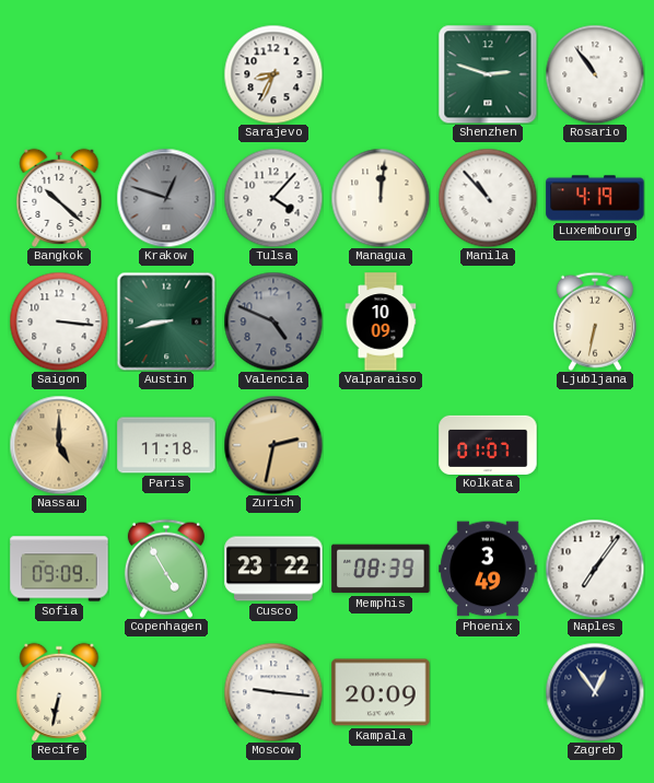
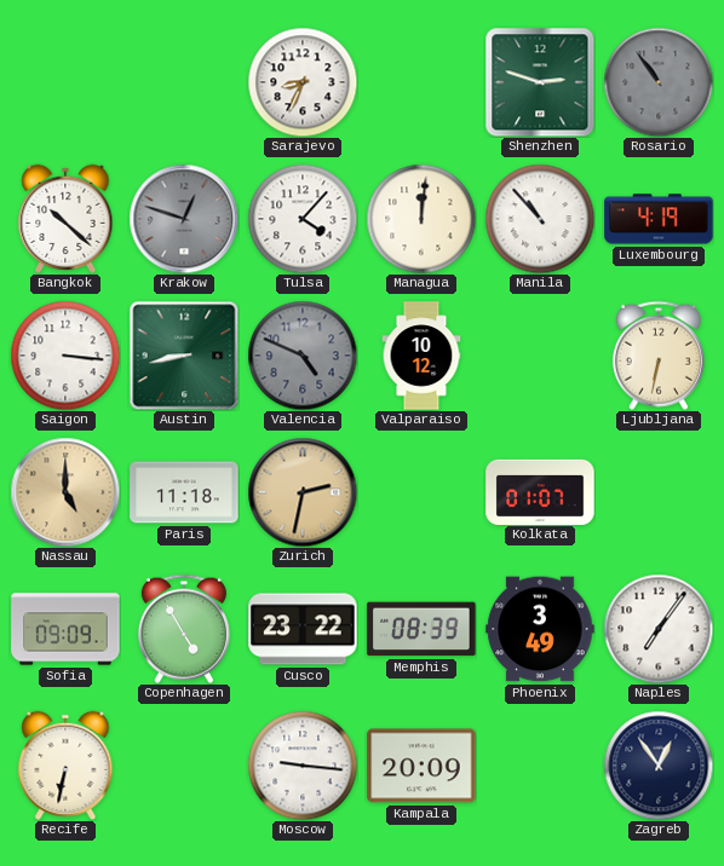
Rosario dial: white -> grey
Valparaiso: 10:09 -> 10:12
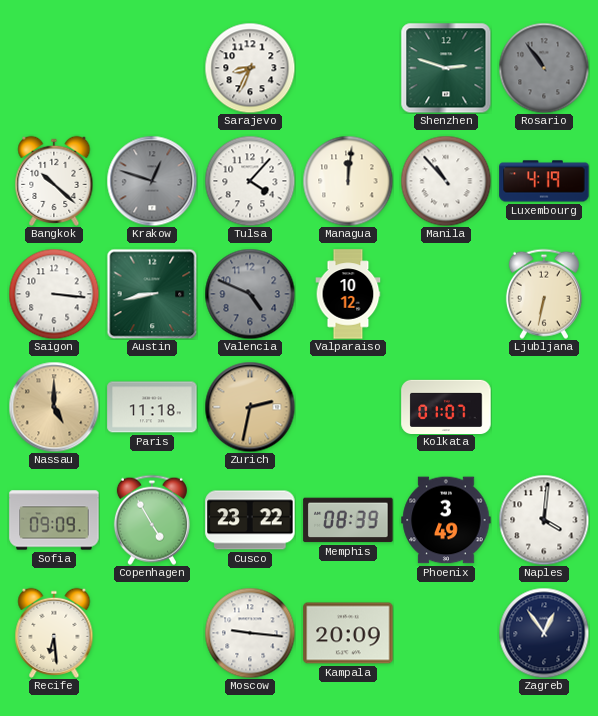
Naples: 7:06 -> 4:01
Recife: 6:32 -> 6:29
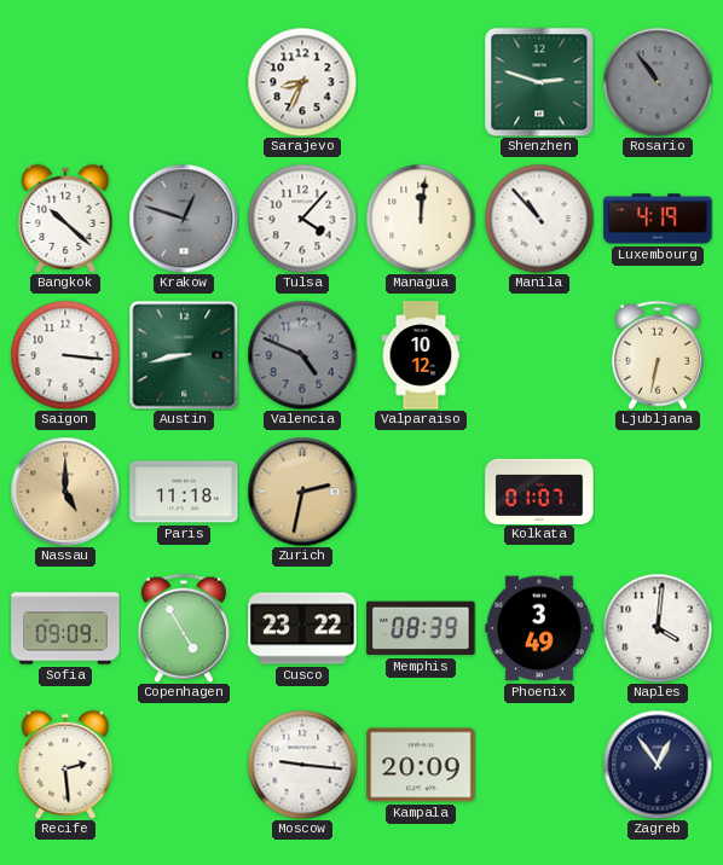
Recife: 6:29 -> 2:29
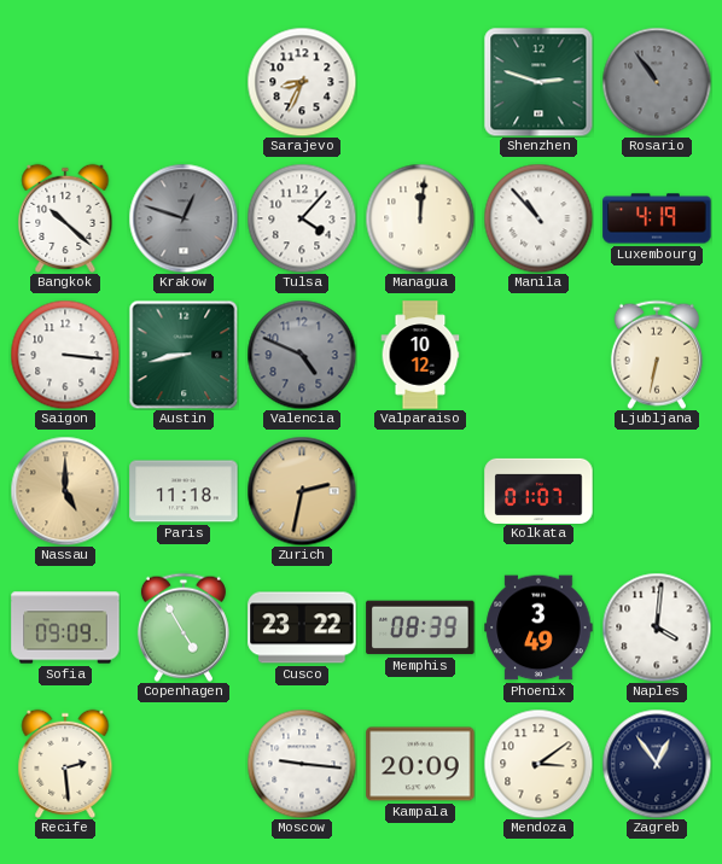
Mendoza: none -> 3:09
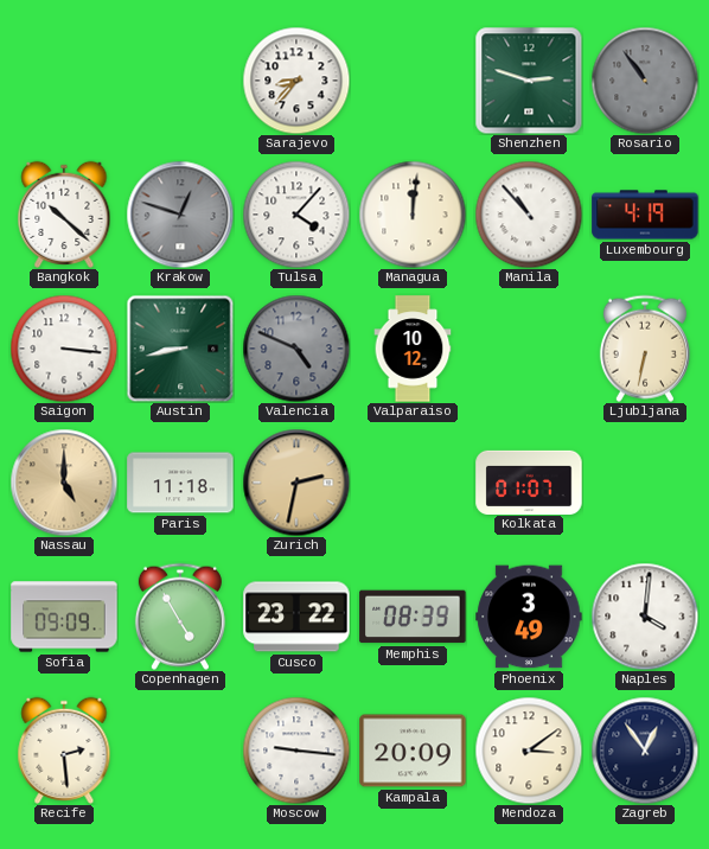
Sarajevo: 8:34 -> 8:37
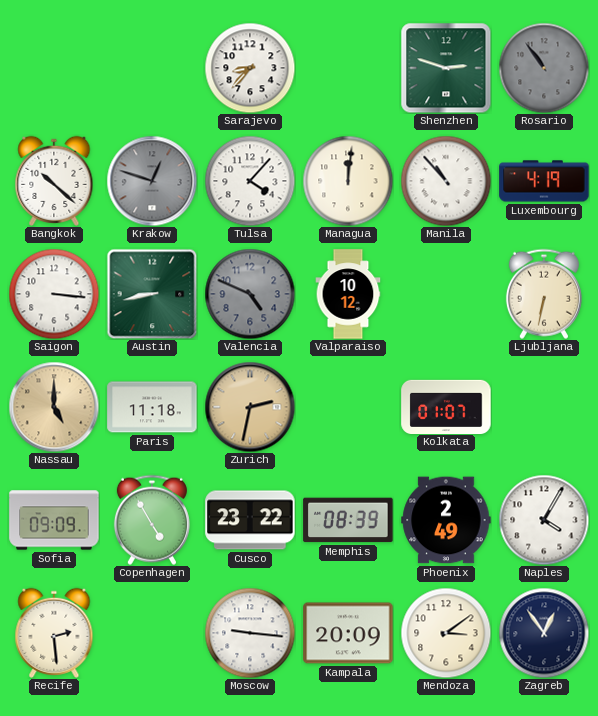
Phoenix: 3:49 -> 2:49
Naples: 4:01 -> 4:05
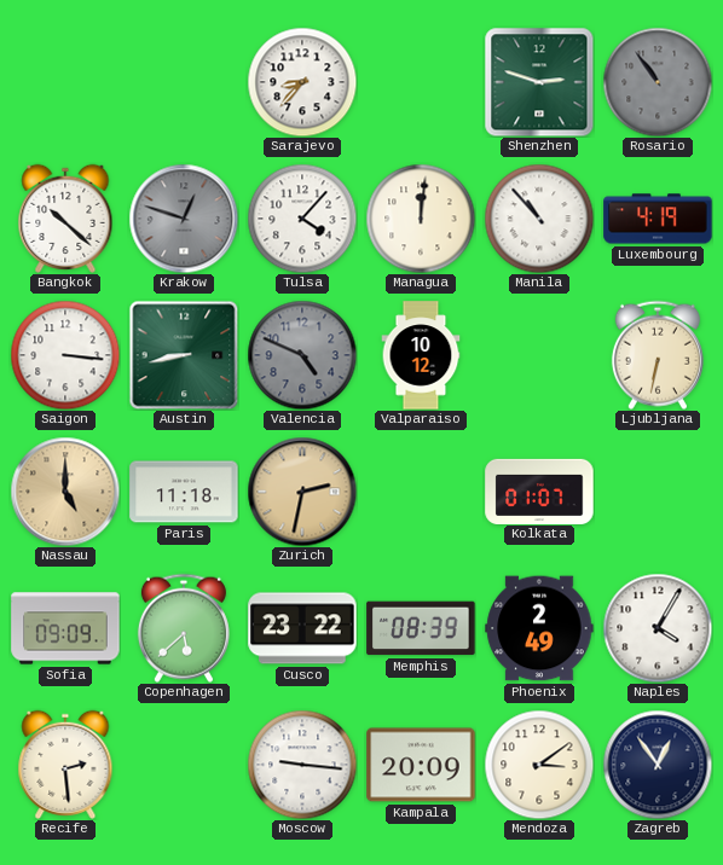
Copenhagen: 4:55 -> 5:38
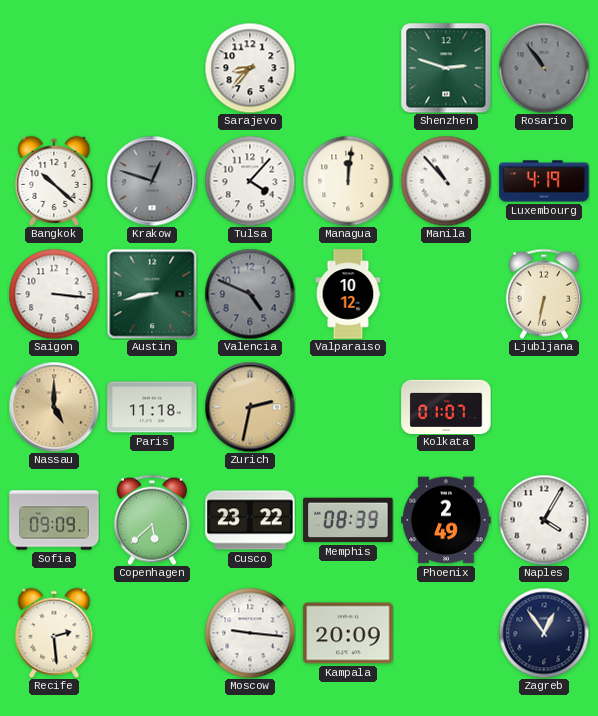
Mendoza: 3:09 -> none
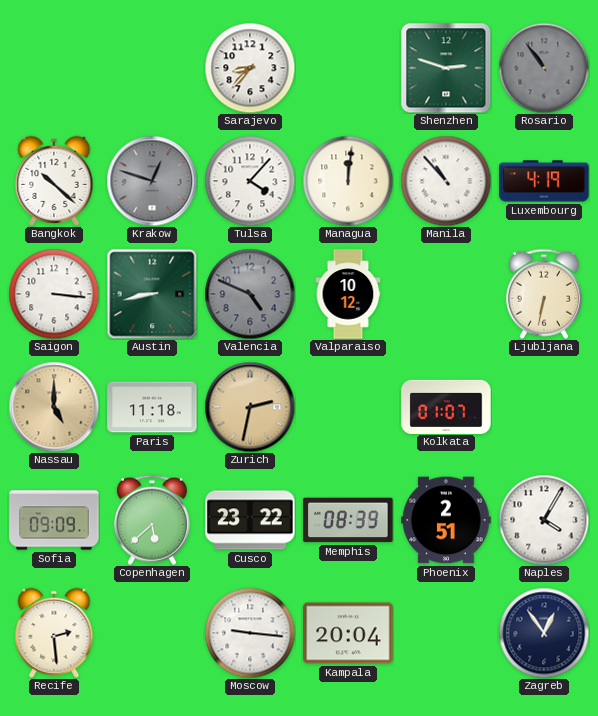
Phoenix: 2:49 -> 2:51
Kampala: 20:09 -> 20:04
